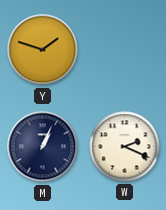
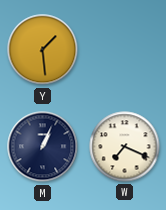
Y: 1:48 -> 1:29
W: 2:19 -> 7:19
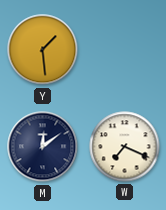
M: 1:04 -> 12:09
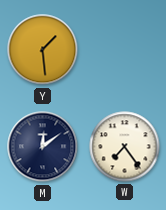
W: 7:19 -> 7:24
